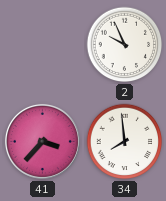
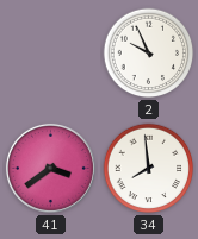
41: 3:37 -> 3:39
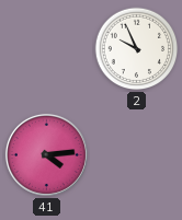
41: 3:39 -> 4:14
34: 7:59 -> none
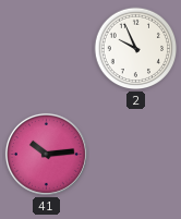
41: 4:14 -> 10:14
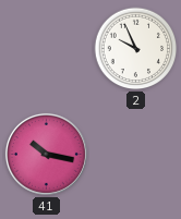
41: 10:14 -> 10:17
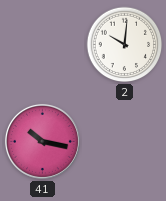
2: 9:56 -> 10:01
